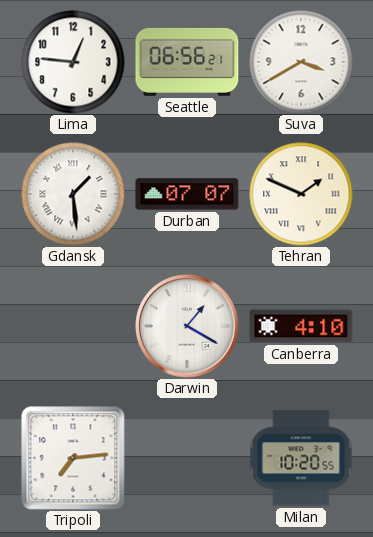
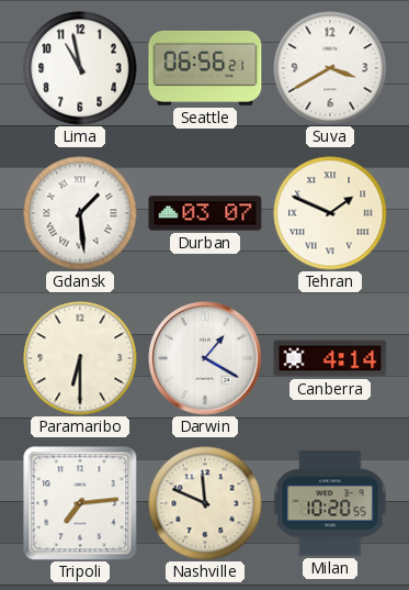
Lima: 12:46 -> 10:58
Durban: 07:07 -> 03:07
Paramaribo: none -> 6:30
Canberra: 4:10 -> 4:14
Nashville: none -> 11:49
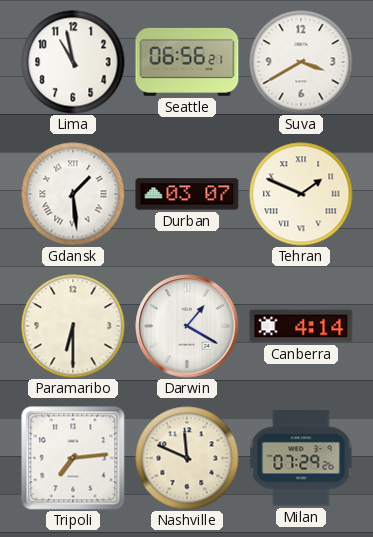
Milan: 10:20 -> 07:29
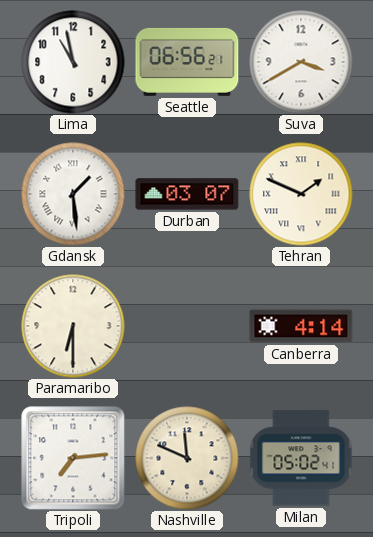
Darwin: 1:20 -> none
Milan: 07:29 -> 05:02
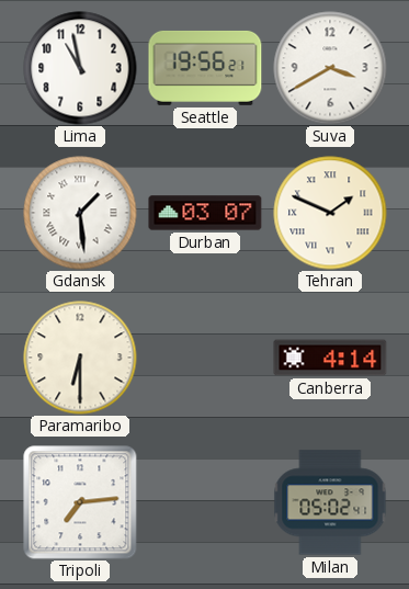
Seattle: 06:56 -> 19:56
Nashville: 11:49 -> none
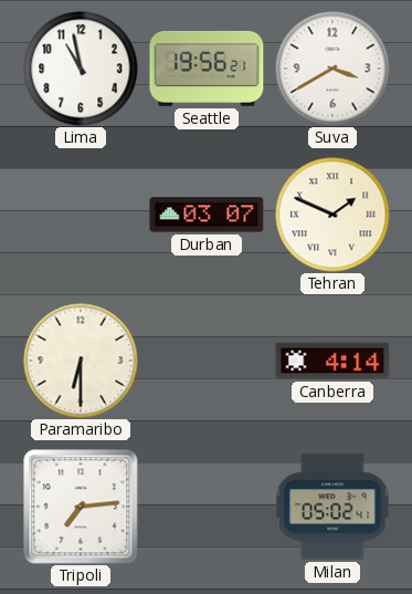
Gdansk: 1:29 -> none
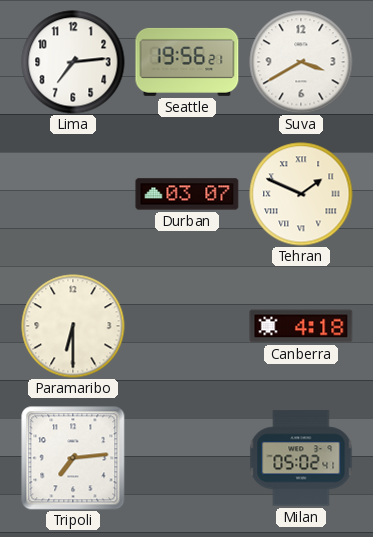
Lima: 10:58 -> 7:14
Canberra: 4:14 -> 4:18
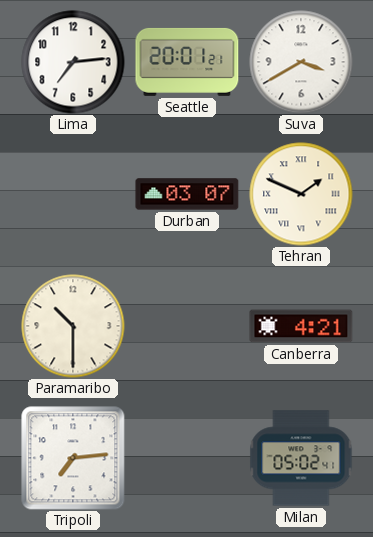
Seattle: 19:56 -> 20:01
Paramaribo: 6:30 -> 10:30
Canberra: 4:18 -> 4:21
